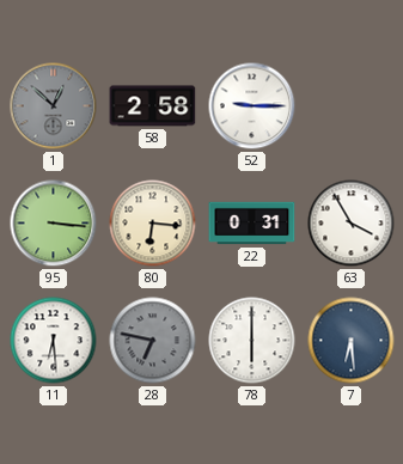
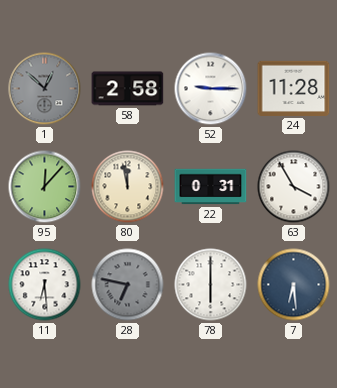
24: none -> 11:28
95: 3:16 -> 12:07
80: 6:16 -> 11:58
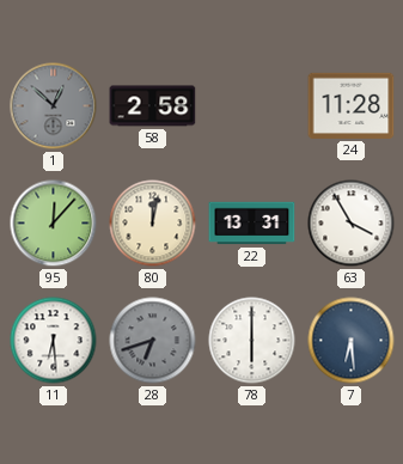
52: 9:15 -> none
80: 11:58 -> 12:02
22: 0:31 -> 13:31
28: 6:47 -> 6:42
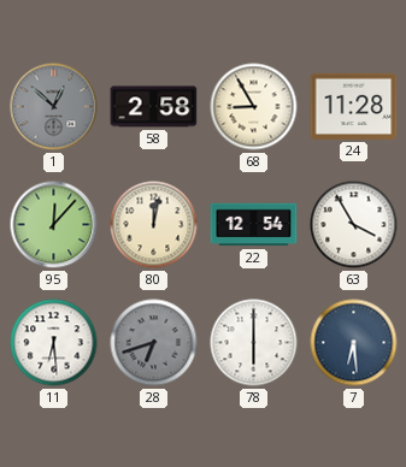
68: none -> 8:55
22: 13:31 -> 12:54
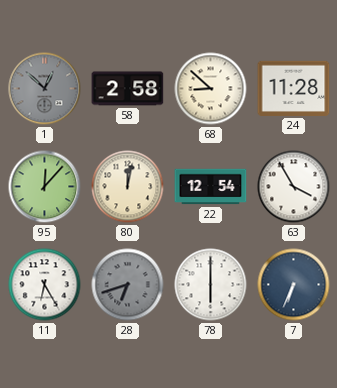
68: 8:55 -> 8:52
11: 6:29 -> 6:25
7: 6:29 -> 6:34
